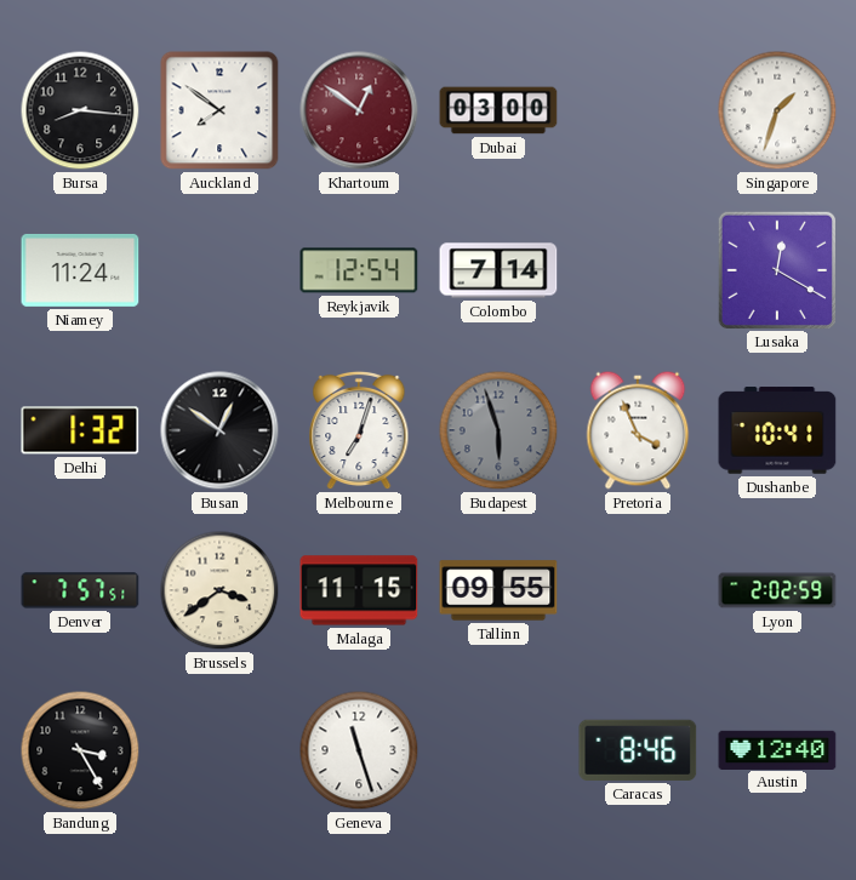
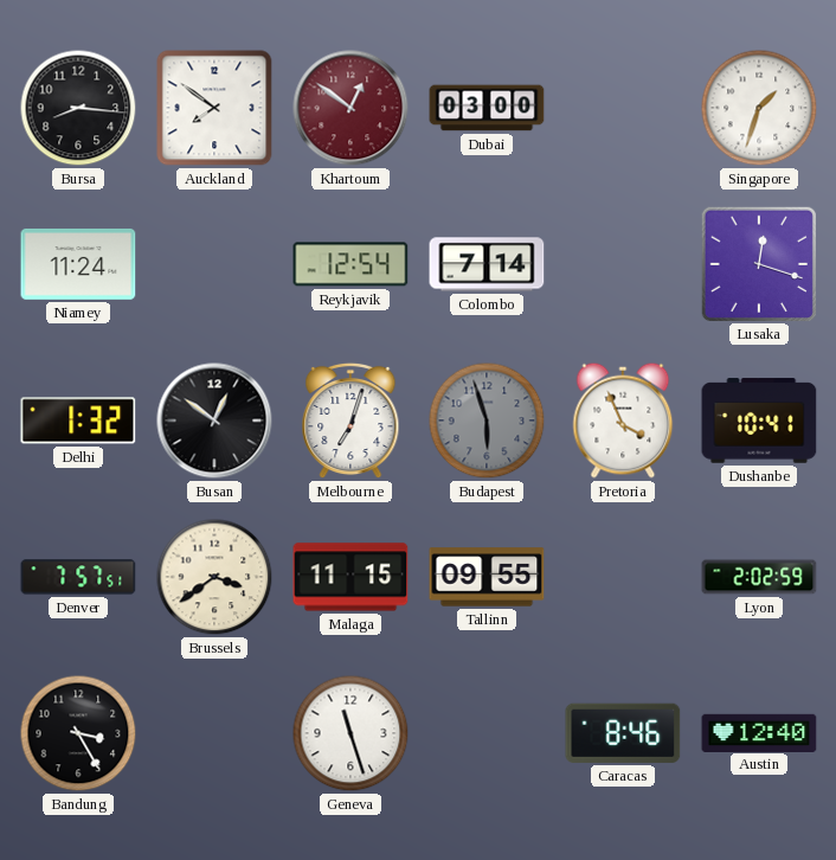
Lusaka: 12:20 -> 12:18
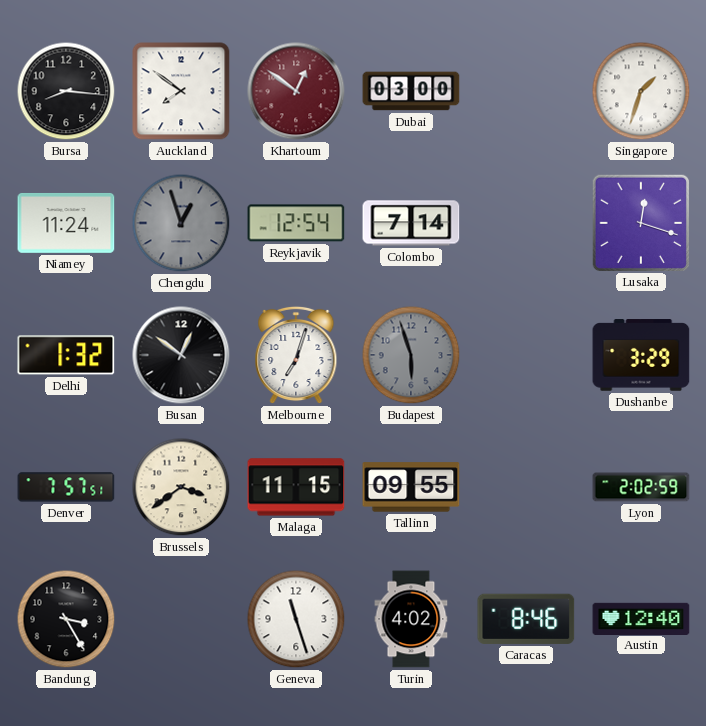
Chengdu: none -> 12:57
Pretoria: 3:56 -> none
Dushanbe: 10:41 -> 3:29
Turin: none -> 4:02
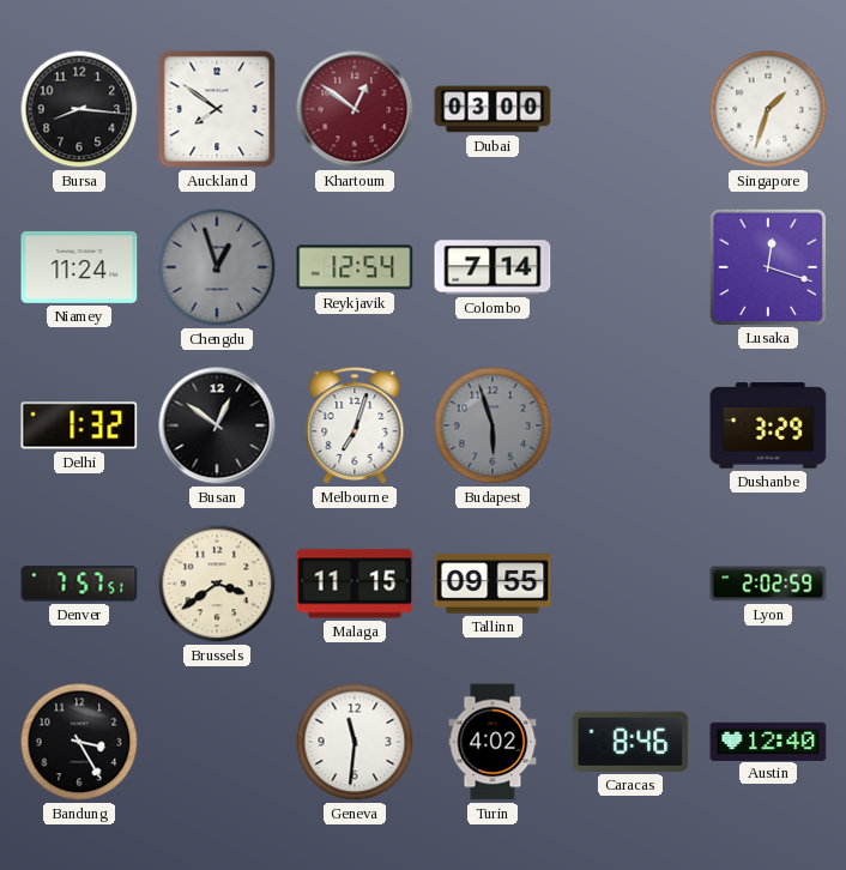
Geneva: 11:27 -> 11:31
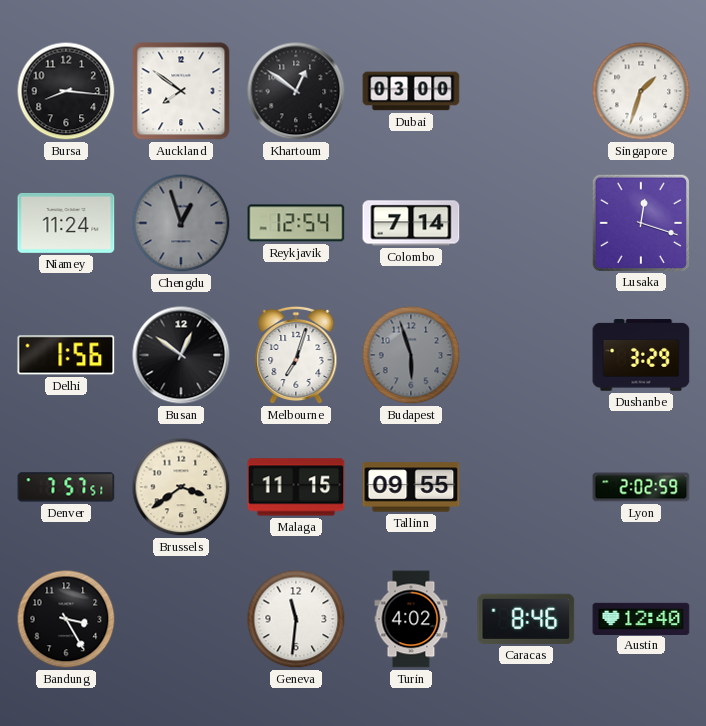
Khartoum dial: burgundy -> black
Delhi: 1:32 -> 1:56
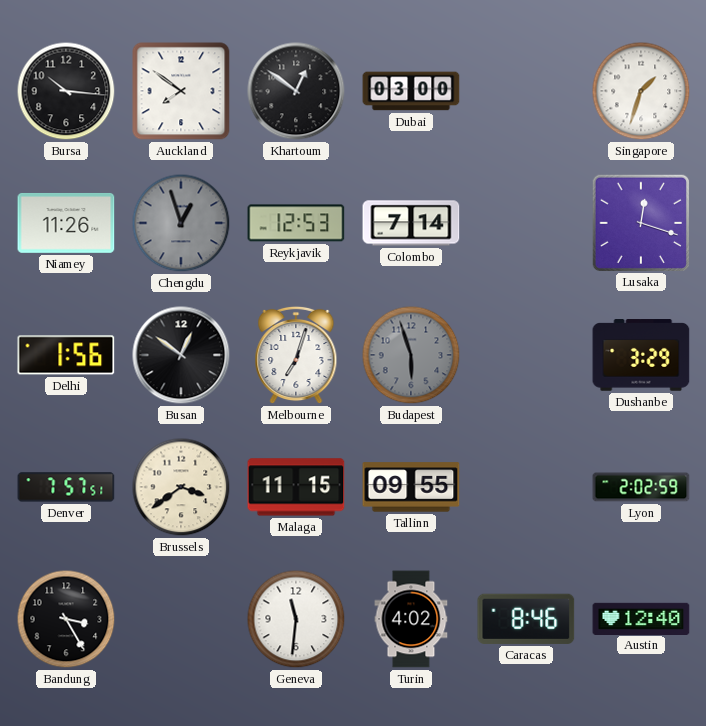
Bursa: 8:16 -> 10:16
Niamey: 11:24 -> 11:26
Reykjavik: 12:54 -> 12:53
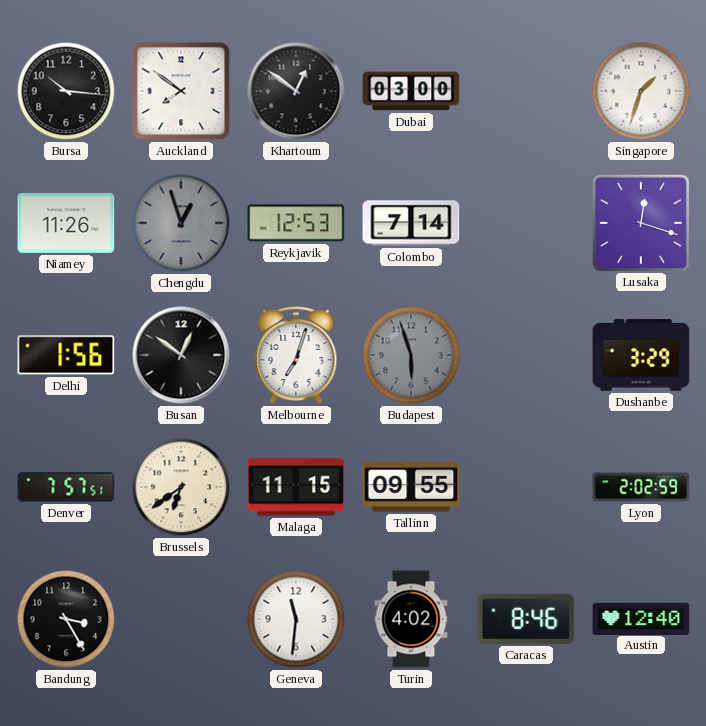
Brussels: 3:39 -> 6:39
